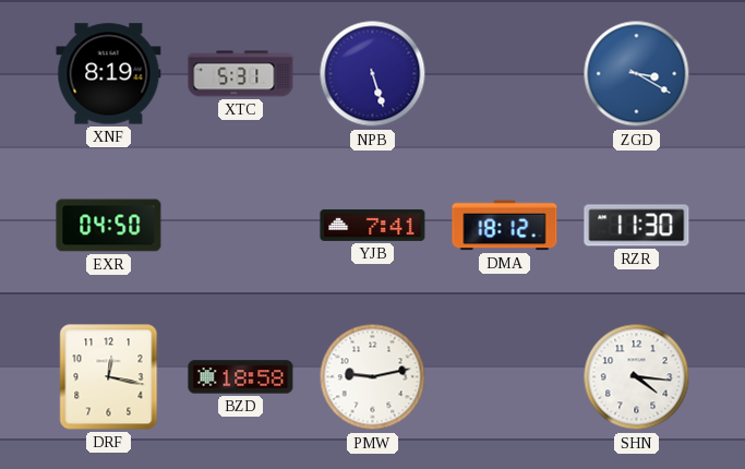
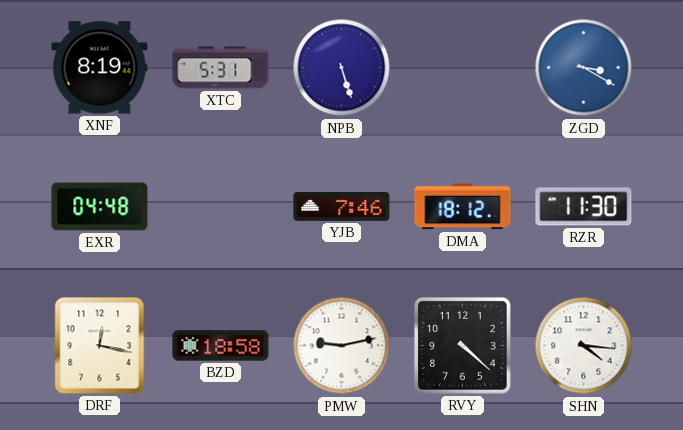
EXR: 04:50 -> 04:48
YJB: 7:41 -> 7:46
RVY: none -> 4:22
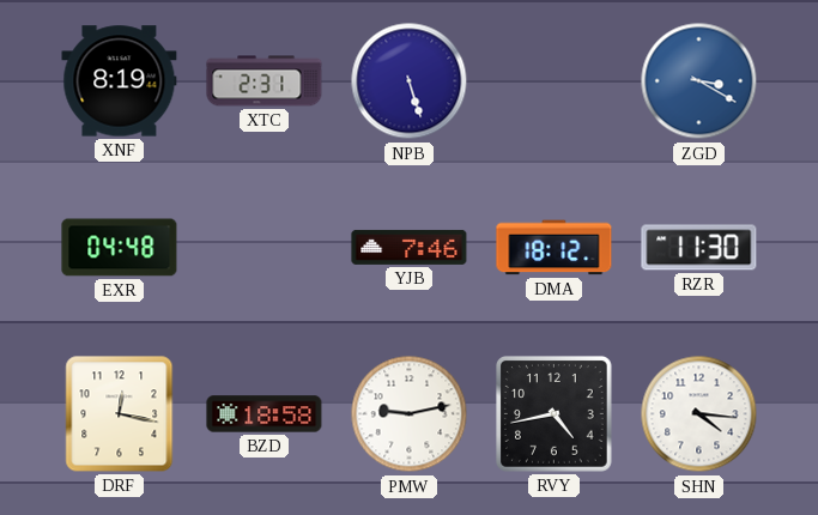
XTC: 5:31 -> 2:31
RVY: 4:22 -> 4:43
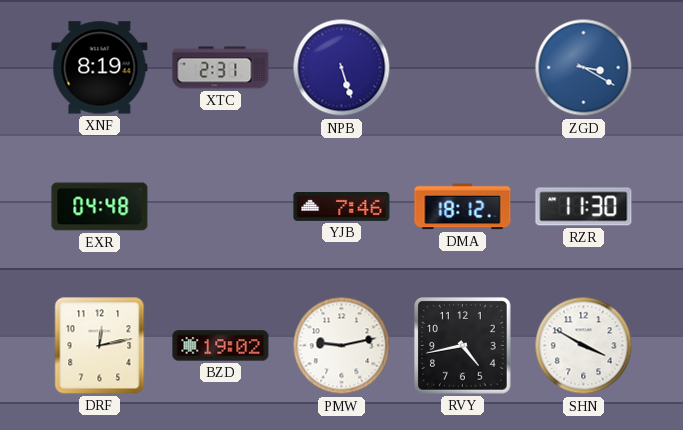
DRF: 12:17 -> 12:13
BZD: 18:58 -> 19:02
SHN: 4:16 -> 3:50
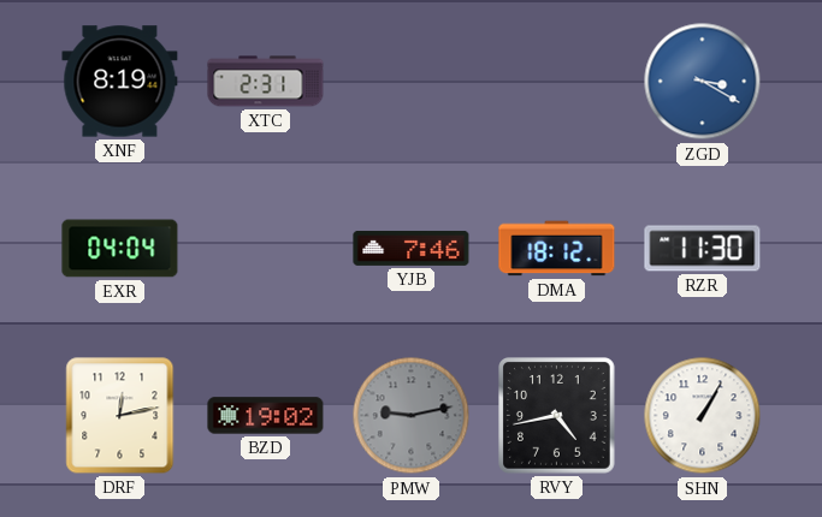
NPB: 5:27 -> none
EXR: 04:48 -> 04:04
PMW dial: white -> grey
SHN: 3:50 -> 1:05
